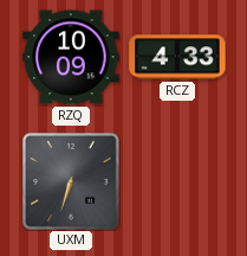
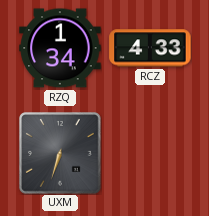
RZQ: 10:09 -> 1:34
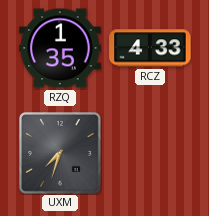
RZQ: 1:34 -> 1:35
UXM: 6:33 -> 7:33
